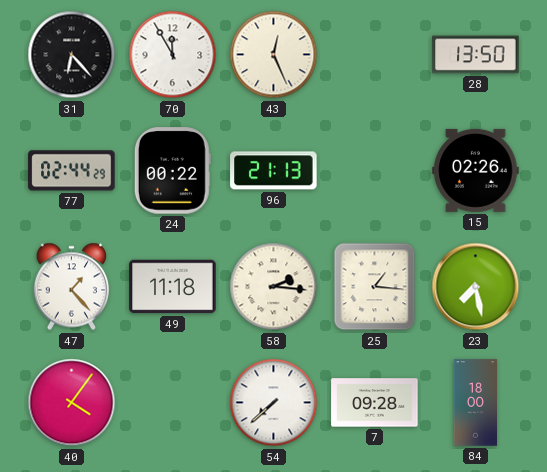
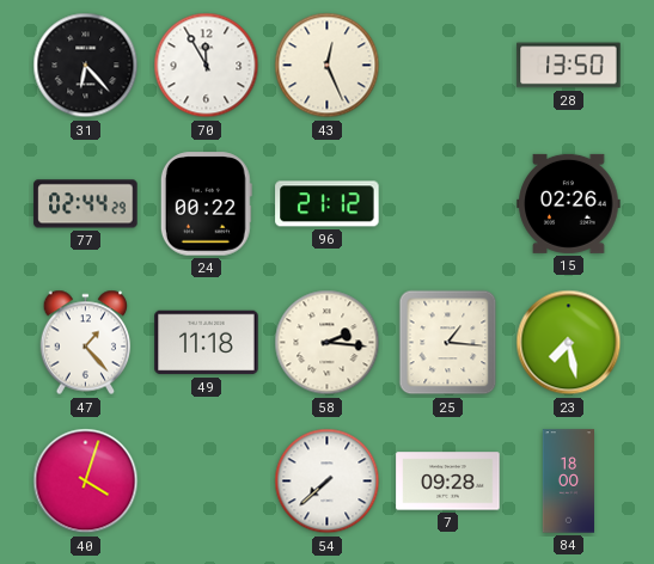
96: 21:13 -> 21:12
40: 4:06 -> 4:03
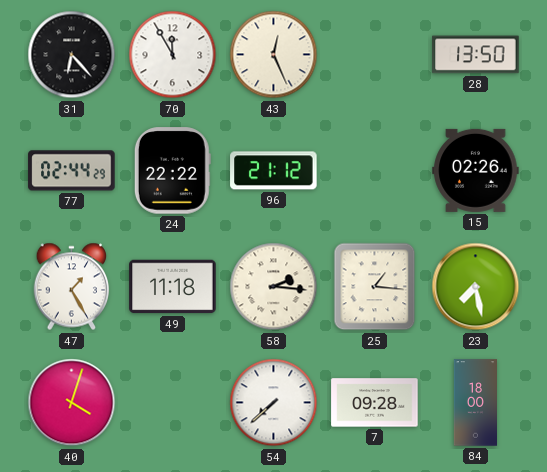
24: 00:22 -> 22:22
47: 1:23 -> 1:25
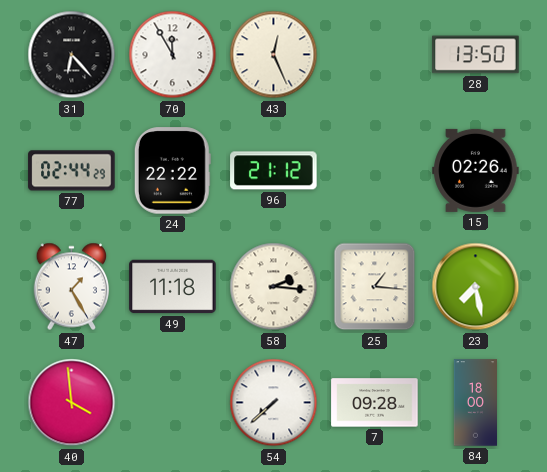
40: 4:03 -> 3:59
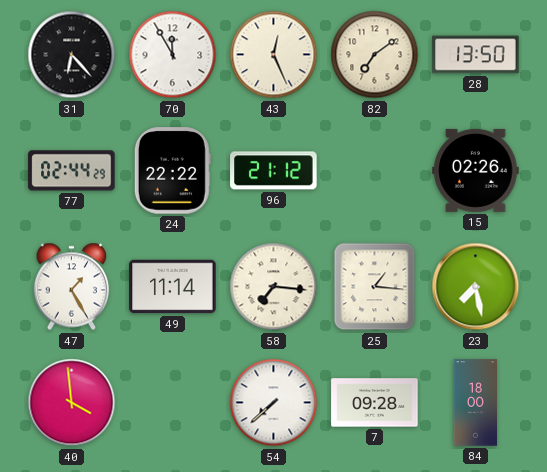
82: none -> 7:09
49: 11:18 -> 11:14
58: 2:16 -> 7:16
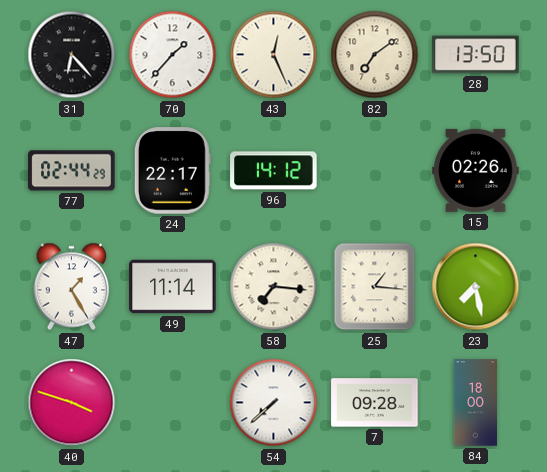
70: 11:55 -> 1:37
24: 22:22 -> 22:17
96: 21:12 -> 14:12
40: 3:59 -> 3:48
